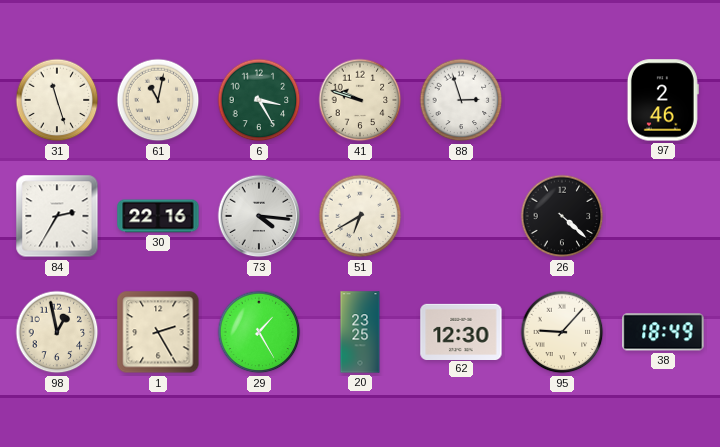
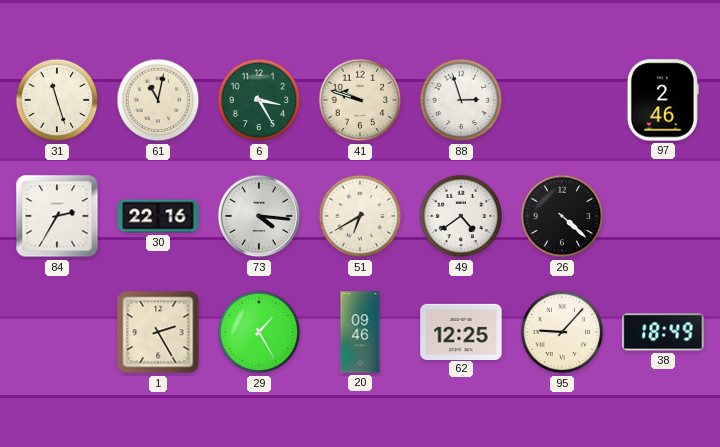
49: none -> 4:39
98: 12:58 -> none
20: 23:25 -> 09:46
62: 12:30 -> 12:25
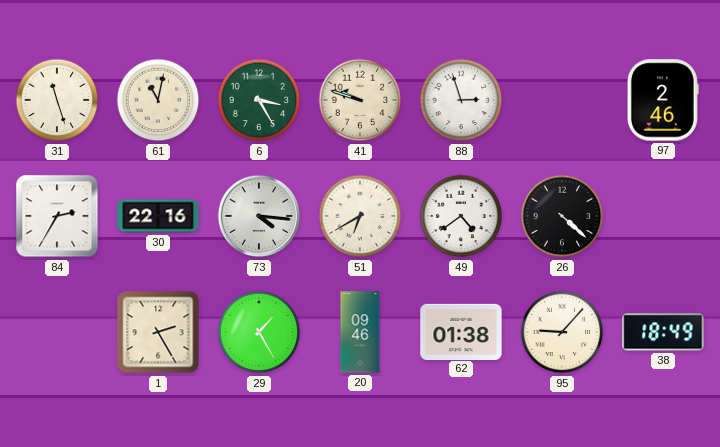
62: 12:25 -> 01:38
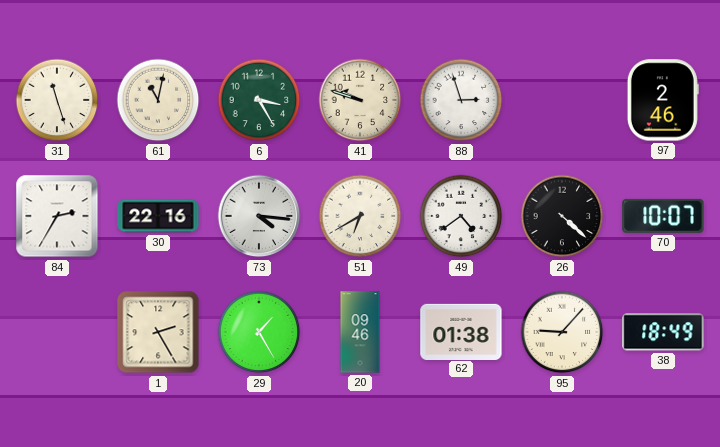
70: none -> 10:07
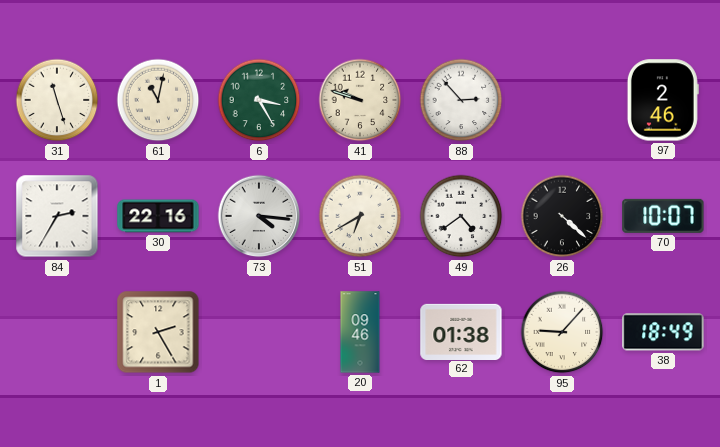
88: 2:57 -> 2:53
29: 1:25 -> none
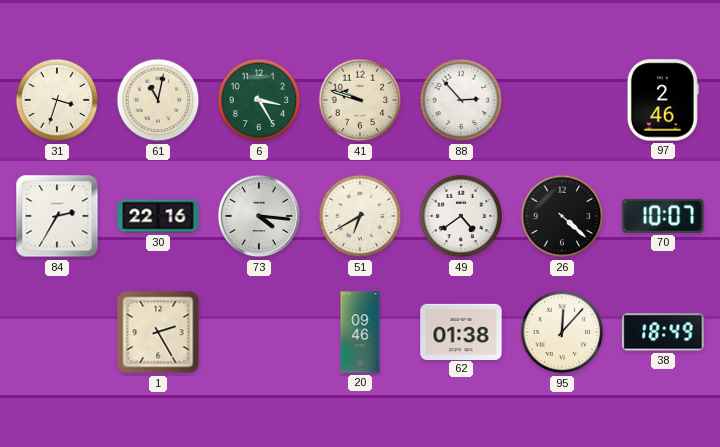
31: 11:27 -> 3:33
95: 9:07 -> 12:07
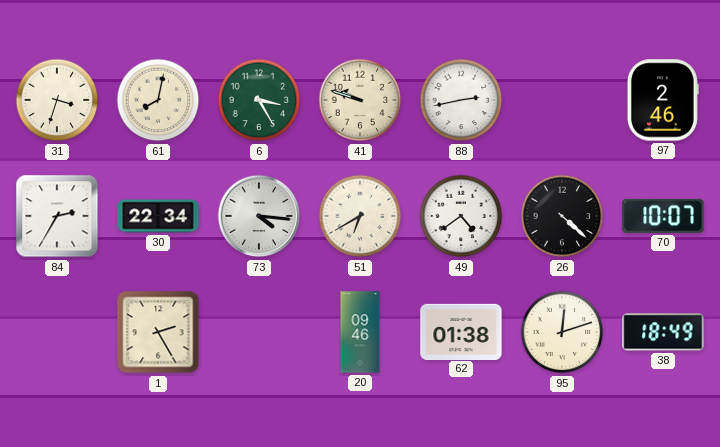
61: 11:02 -> 8:02
88: 2:53 -> 2:43
30: 22:16 -> 22:34
95: 12:07 -> 12:12
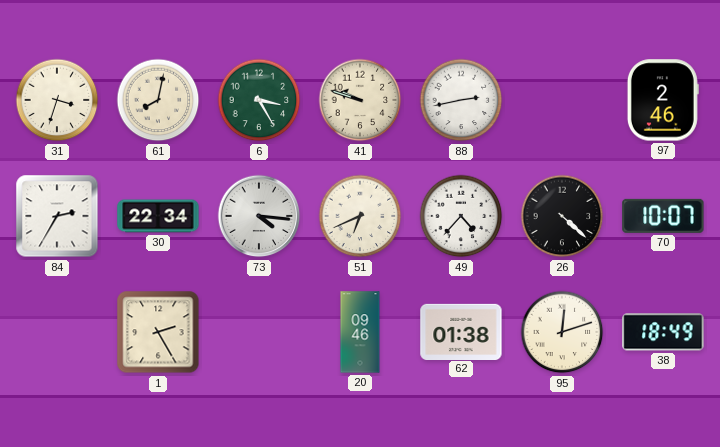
51: 6:40 -> 6:41
49: 4:39 -> 4:37
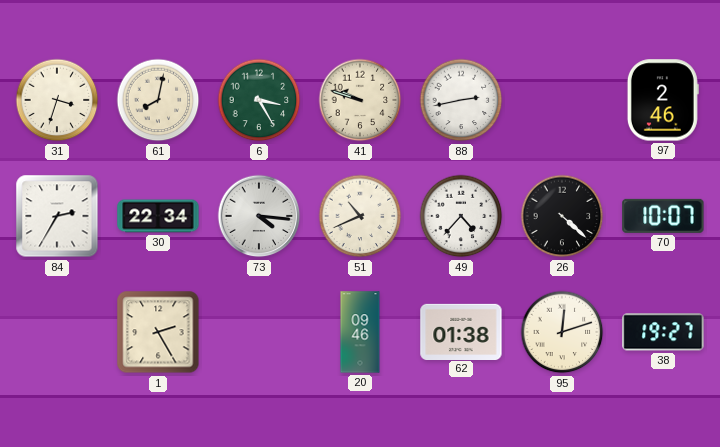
51: 6:41 -> 10:41
38: 18:49 -> 19:27
